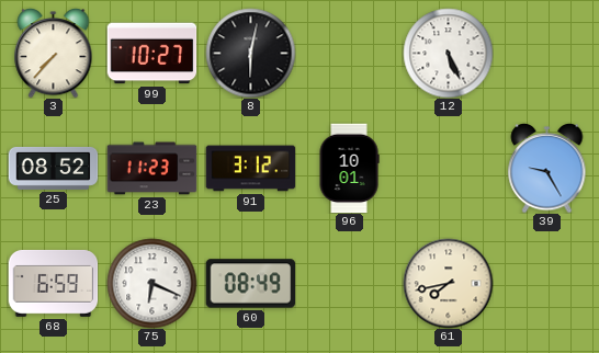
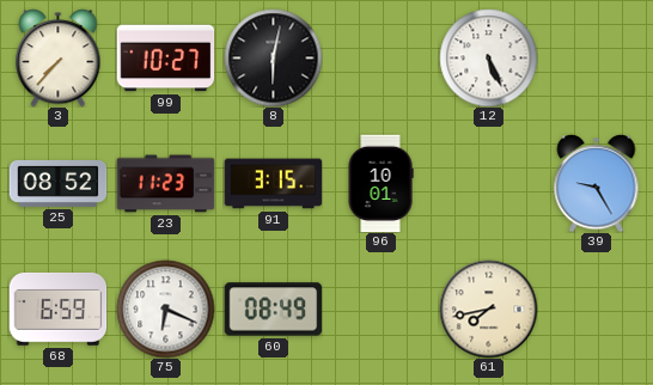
91: 3:12 -> 3:15
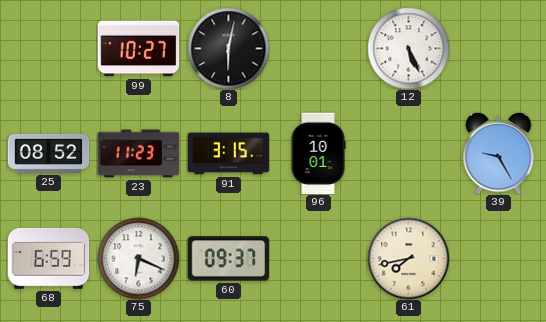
3: 7:37 -> none
60: 08:49 -> 09:37
